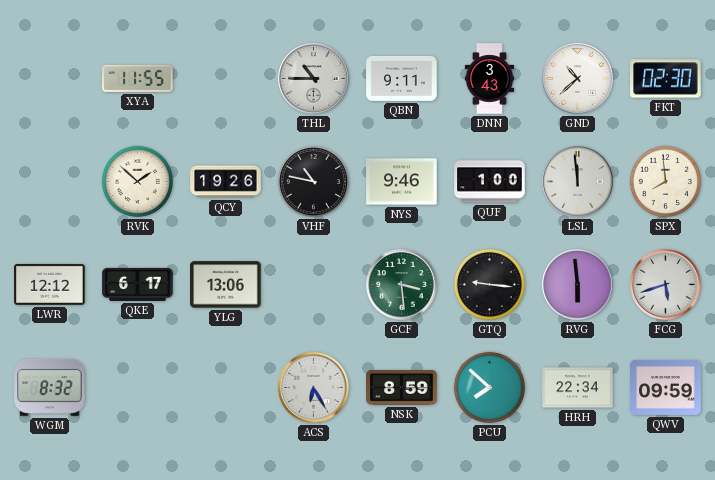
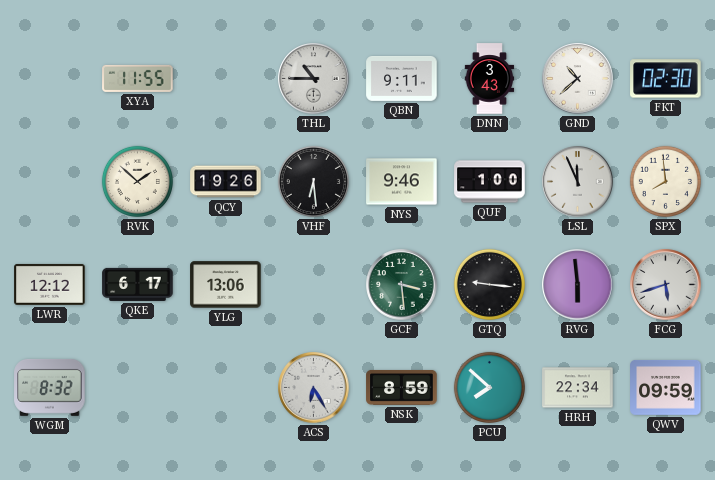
VHF: 10:47 -> 6:29
LSL: 11:59 -> 11:56
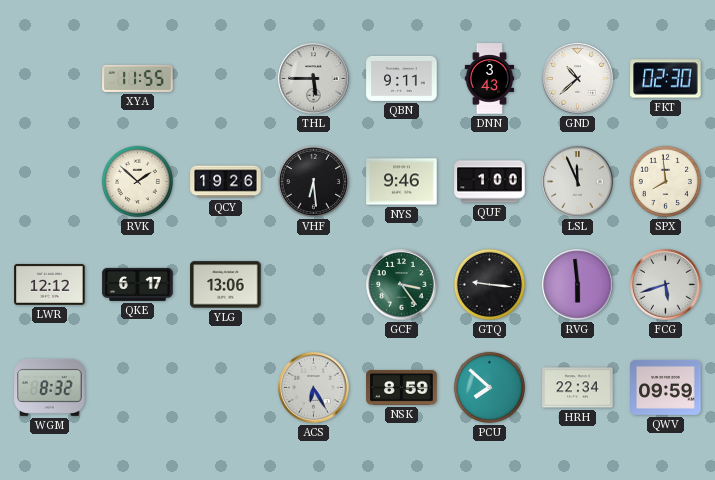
THL: 10:45 -> 5:45
GCF: 3:29 -> 3:24
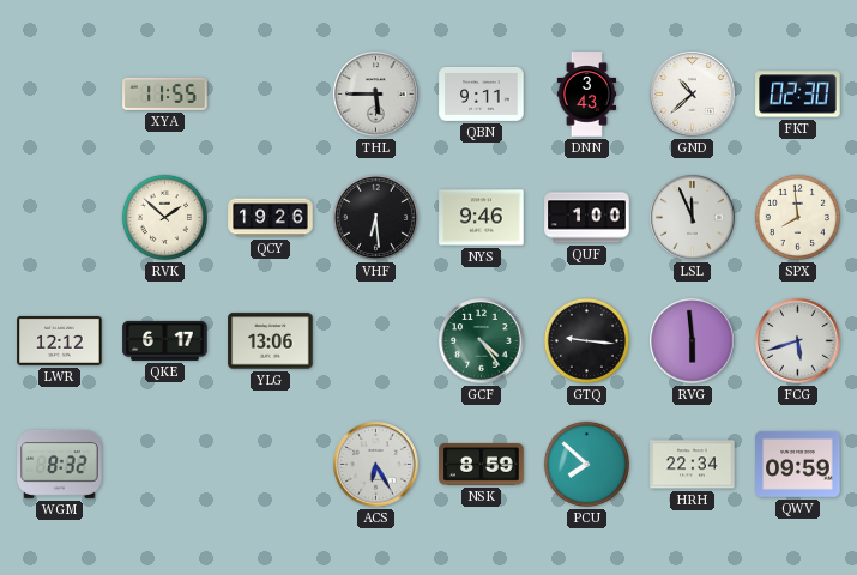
GCF: 3:24 -> 4:24
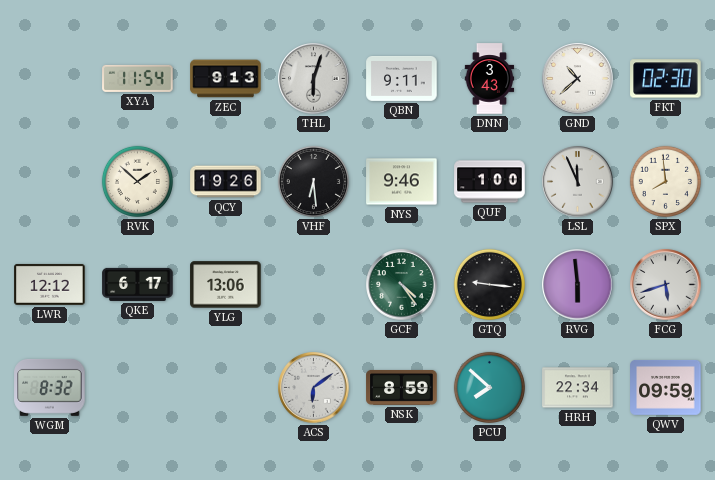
XYA: 11:55 -> 11:54
ZEC: none -> 9:13
THL: 5:45 -> 6:03
ACS: 6:25 -> 6:09
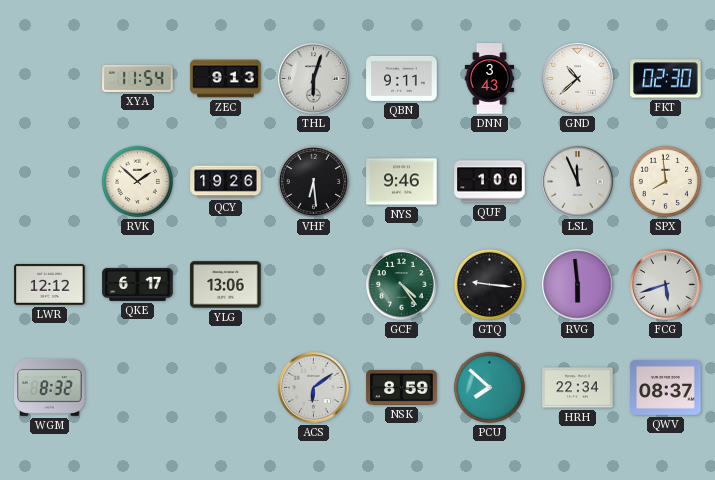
QWV: 09:59 -> 08:37
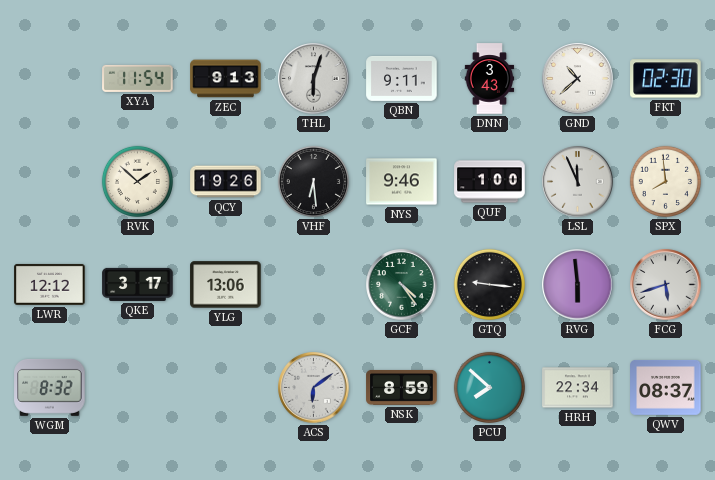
QKE: 6:17 -> 3:17
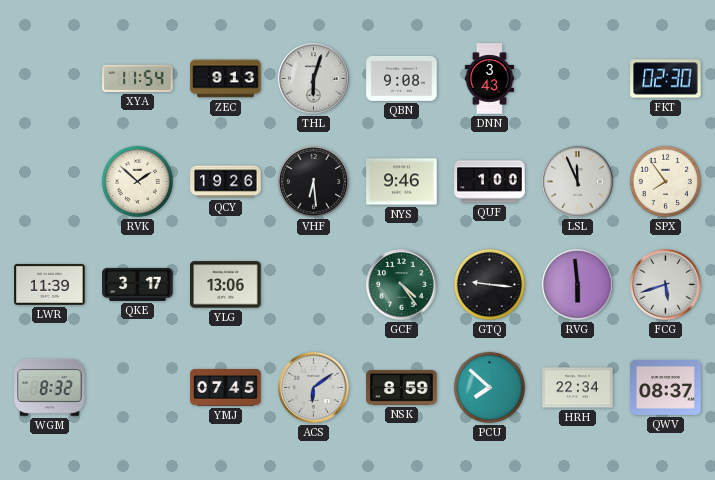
QBN: 9:11 -> 9:08
GND: 10:38 -> none
SPX: 7:59 -> 7:54
LWR: 12:12 -> 11:39
YMJ: none -> 07:45
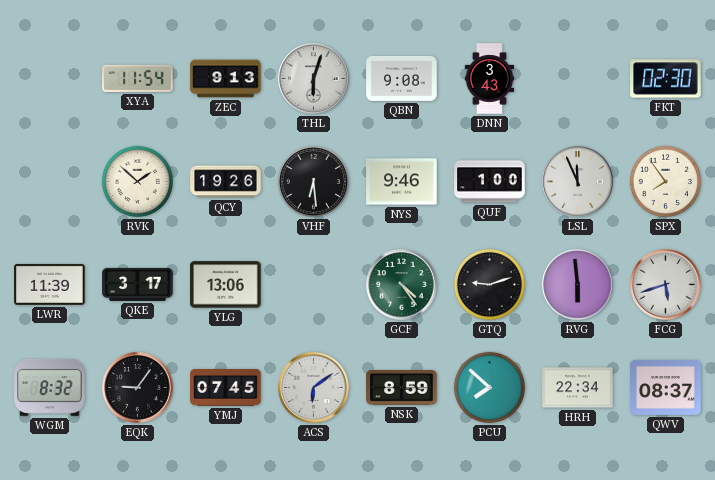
GTQ: 9:16 -> 9:12
EQK: none -> 9:06
